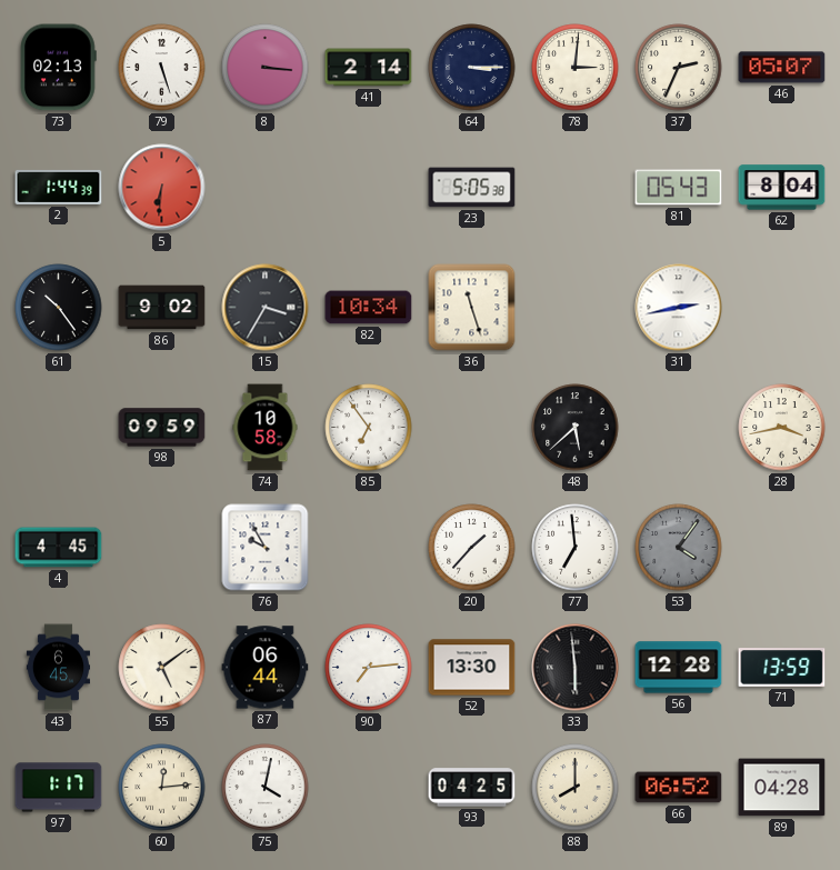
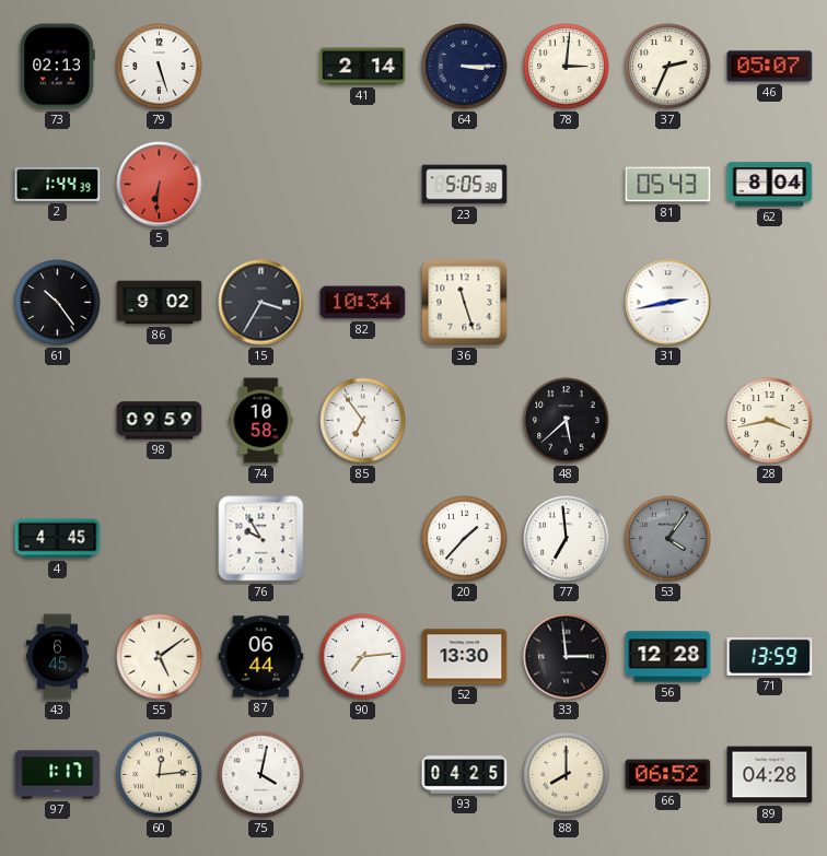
8: 3:16 -> none
33: 5:59 -> 2:59
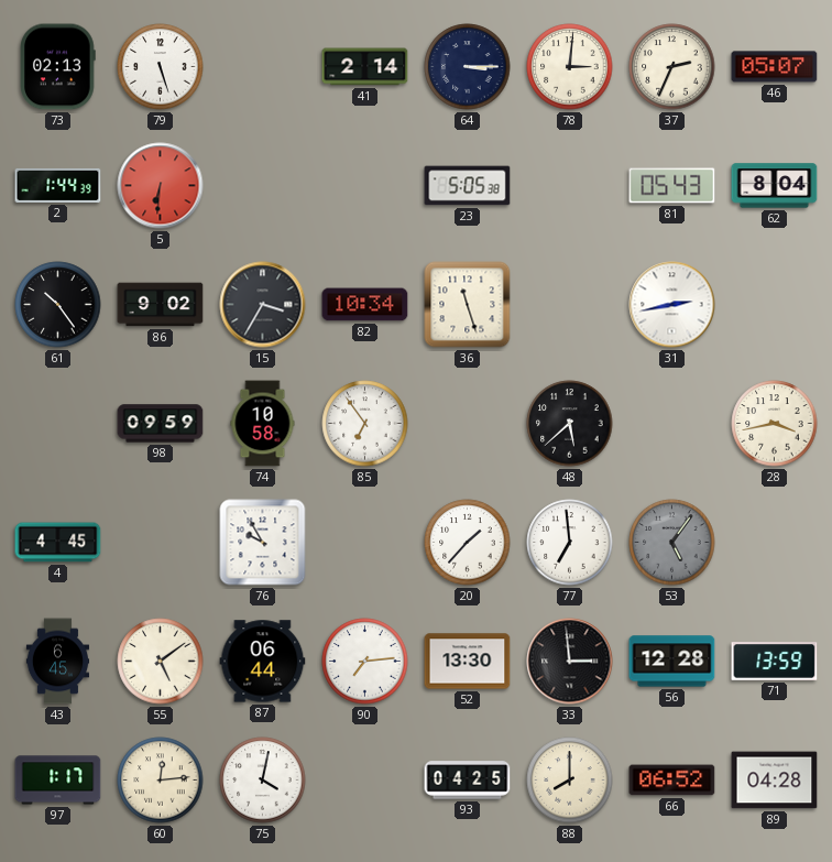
53: 4:06 -> 5:06
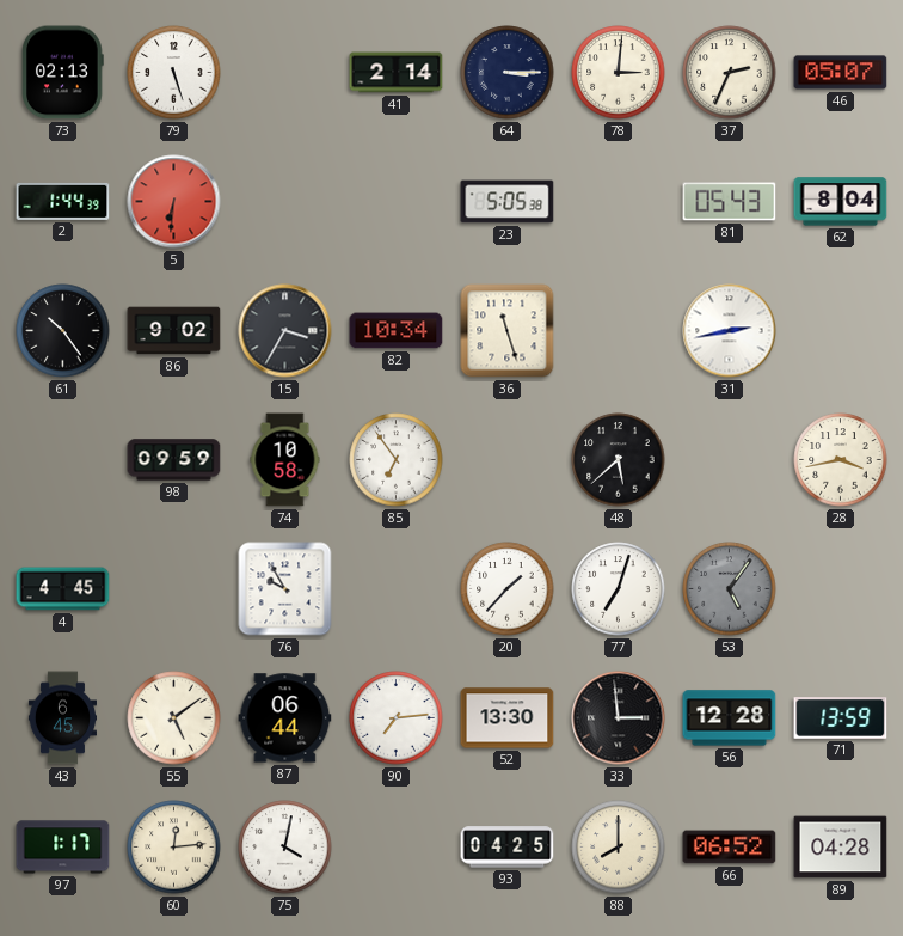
77: 6:59 -> 7:03
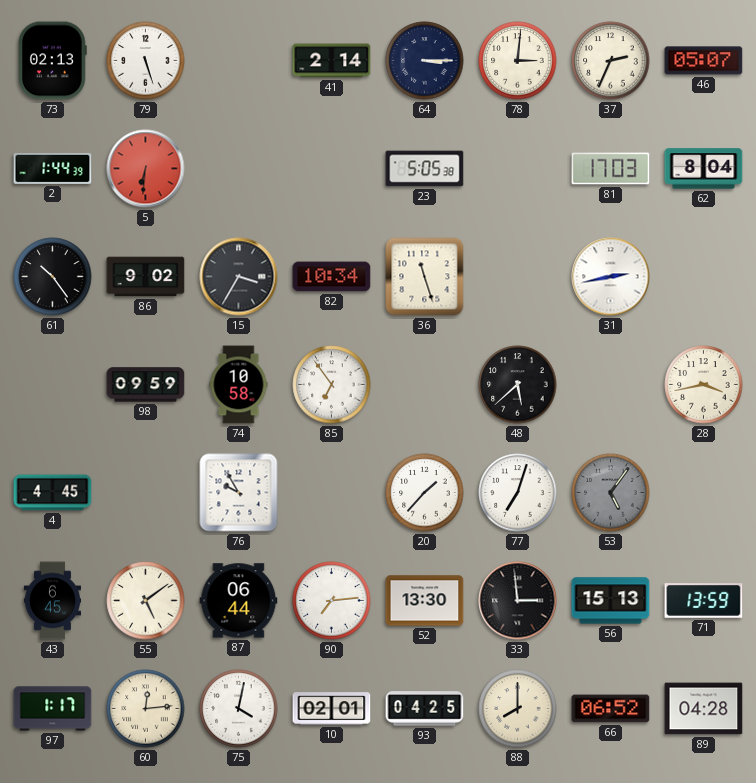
81: 05:43 -> 17:03
56: 12:28 -> 15:13
10: none -> 02:01
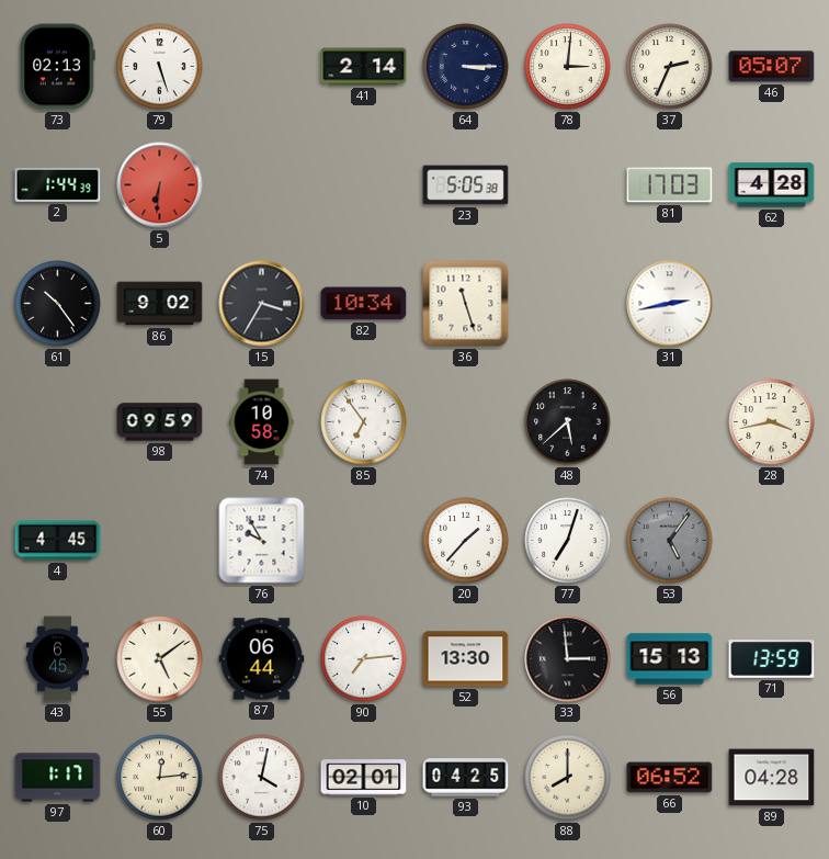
62: 8:04 -> 4:28
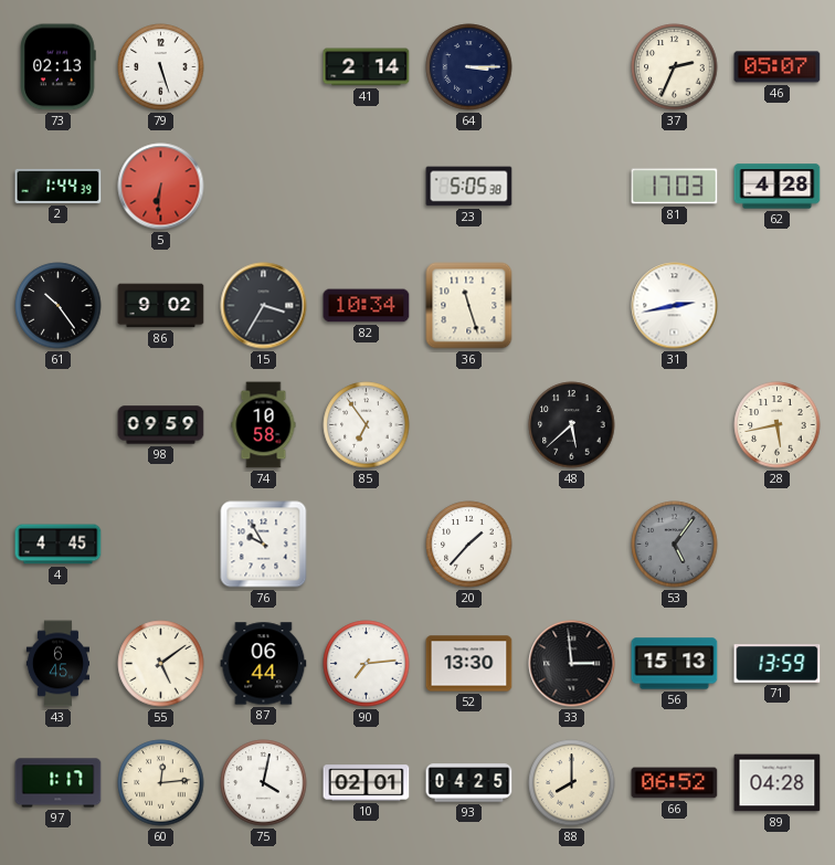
78: 3:01 -> none
28: 3:43 -> 5:43
77: 7:03 -> none
